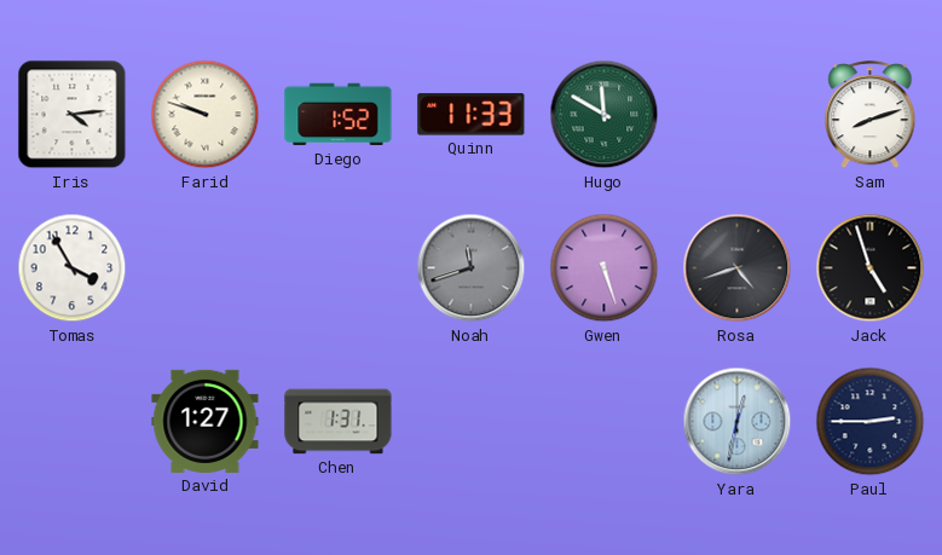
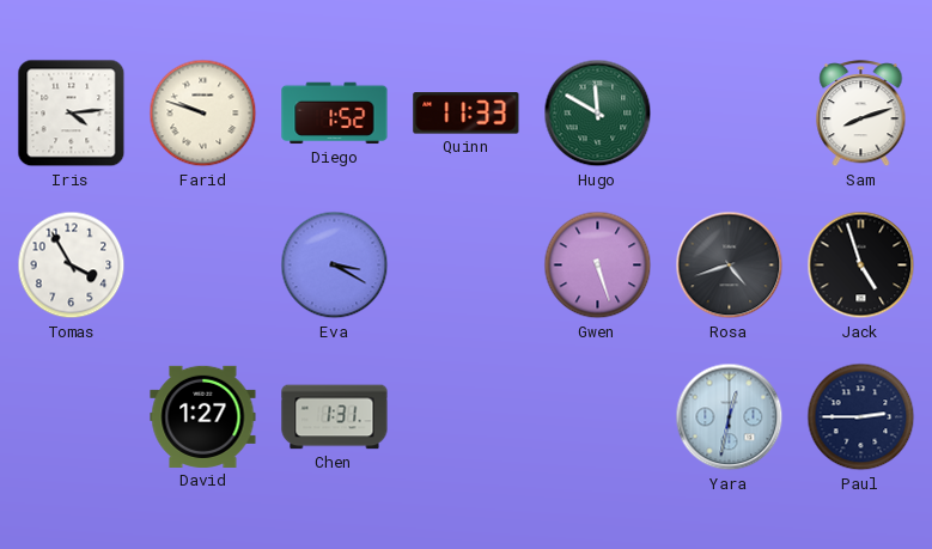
Eva: none -> 3:20
Noah: 11:42 -> none
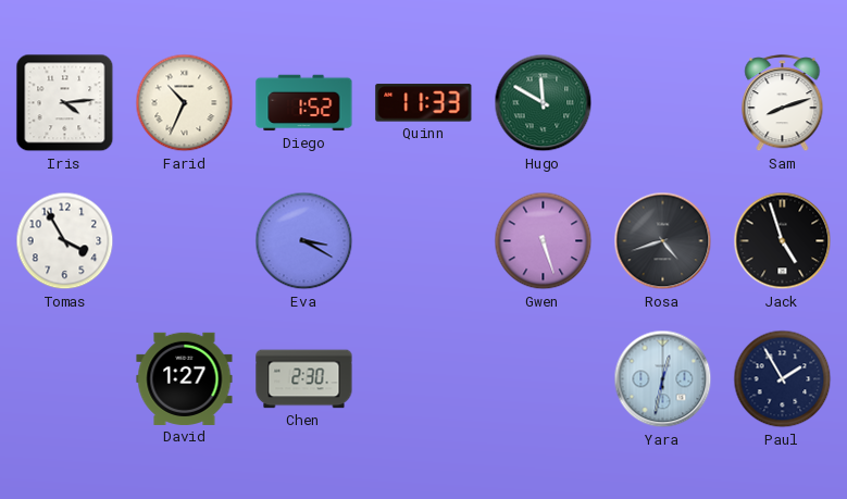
Farid: 9:48 -> 10:34
Chen: 1:31 -> 2:30
Paul: 2:45 -> 1:55
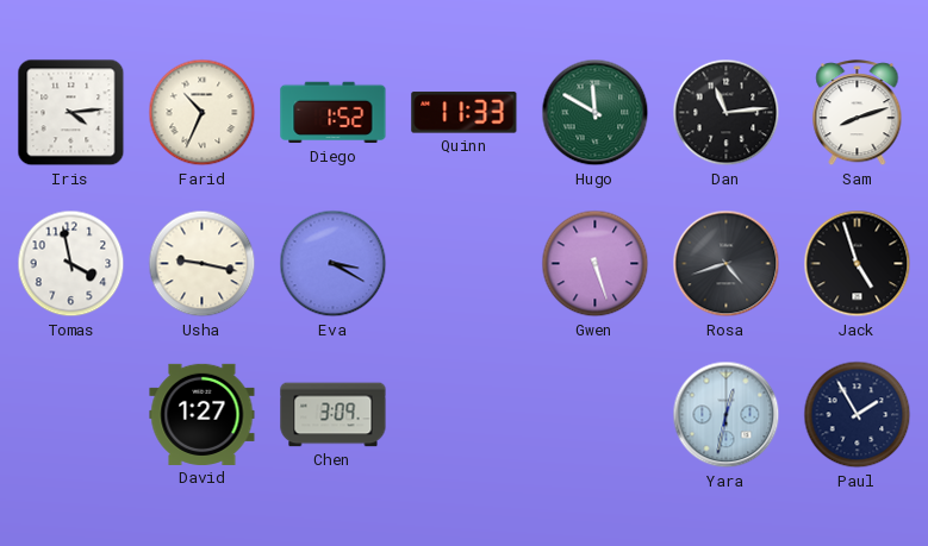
Dan: none -> 11:14
Tomas: 3:55 -> 3:58
Usha: none -> 9:17
Chen: 2:30 -> 3:09
